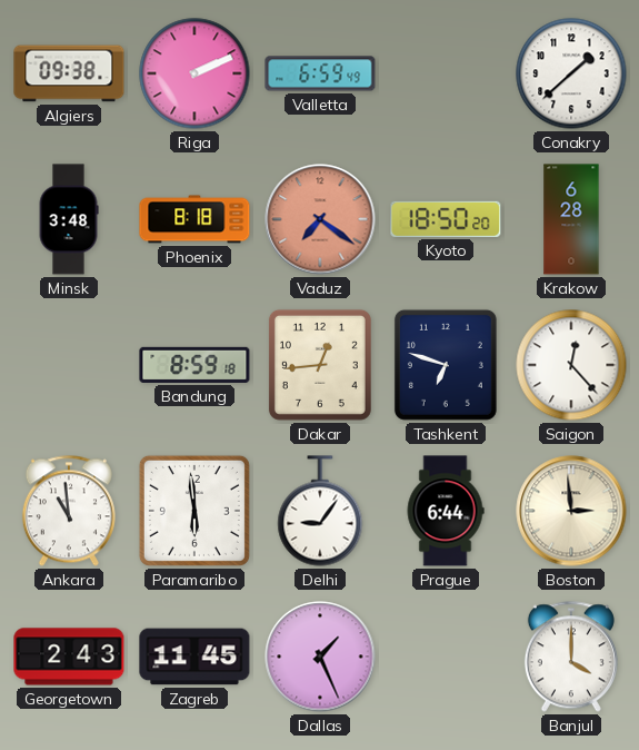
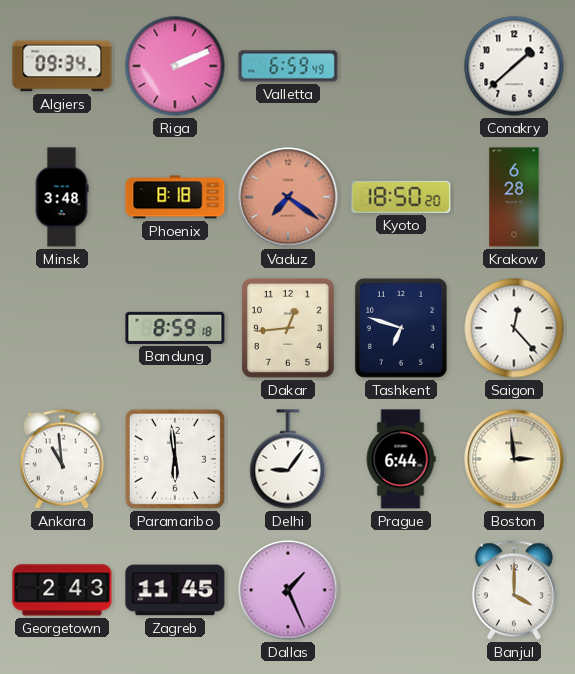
Algiers: 09:38 -> 09:34
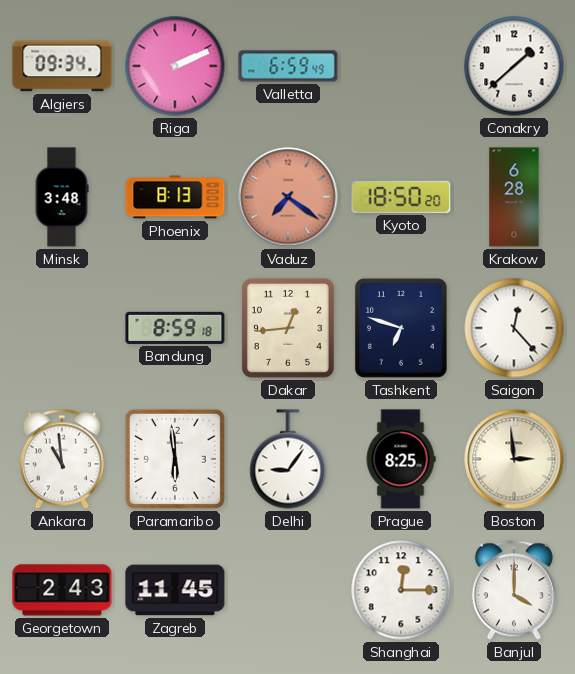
Phoenix: 8:18 -> 8:13
Prague: 6:44 -> 8:25
Dallas: 1:26 -> none
Shanghai: none -> 12:15
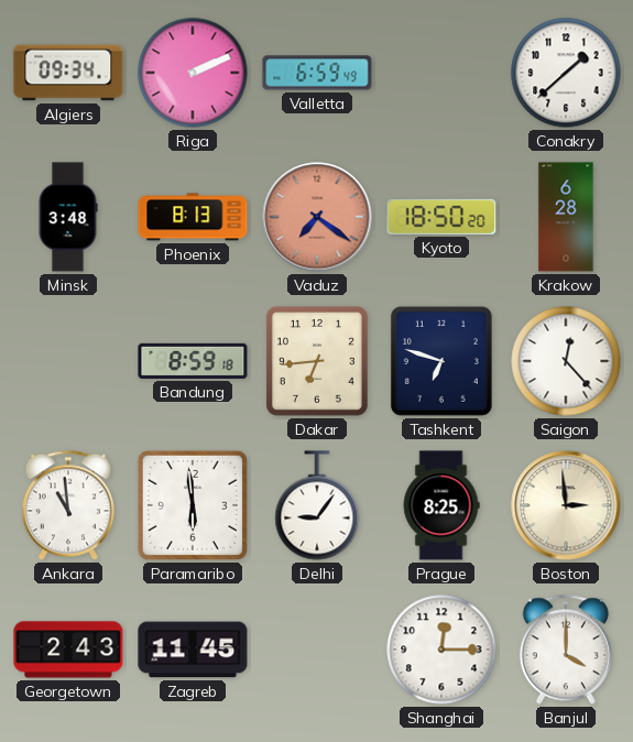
Dakar: 12:44 -> 6:44
